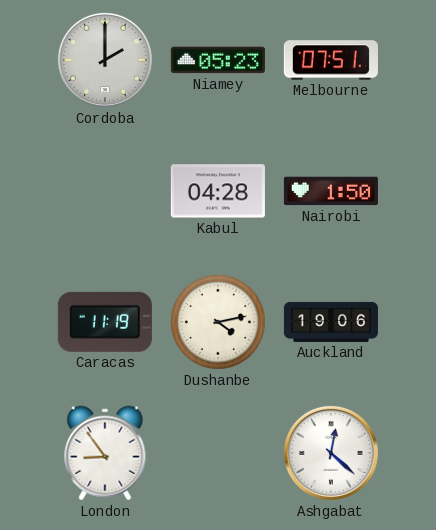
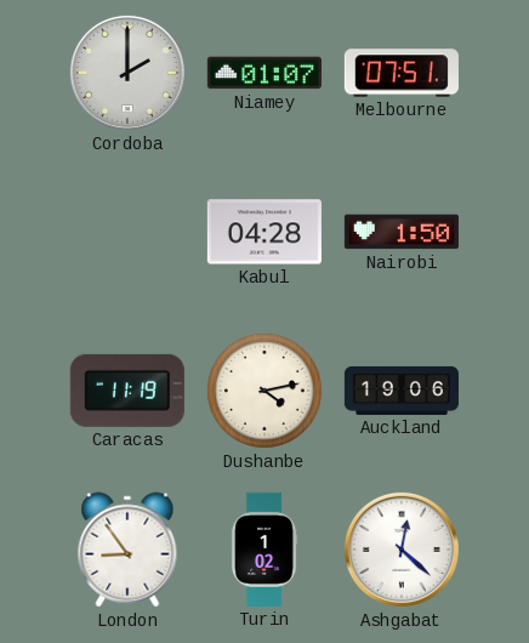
Niamey: 05:23 -> 01:07
Turin: none -> 1:02
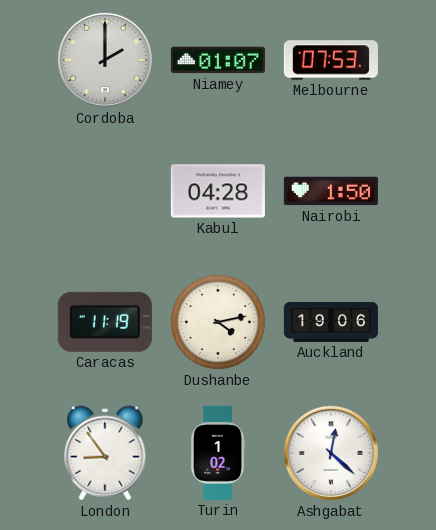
Melbourne: 07:51 -> 07:53
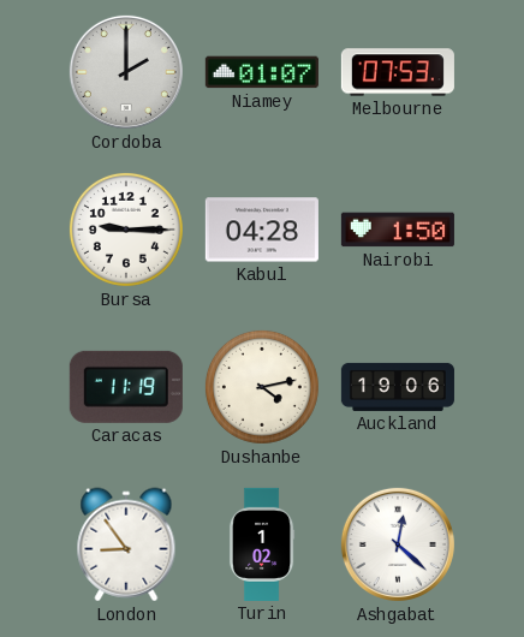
Bursa: none -> 9:15
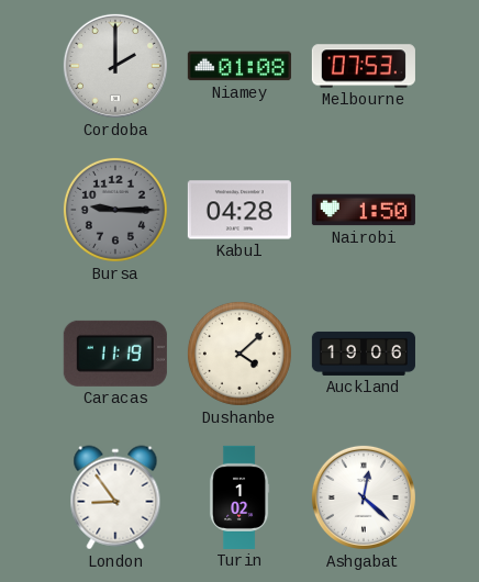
Niamey: 01:07 -> 01:08
Bursa dial: white -> grey
Dushanbe: 4:13 -> 4:08
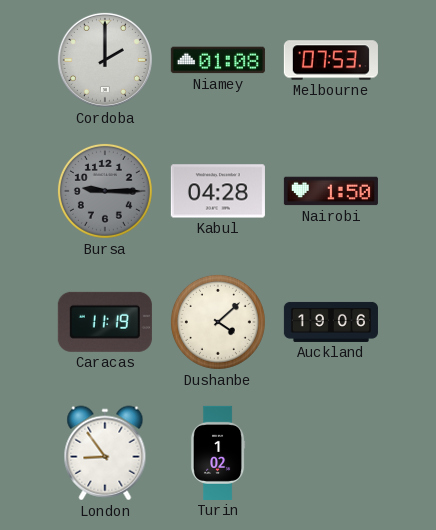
Ashgabat: 12:22 -> none
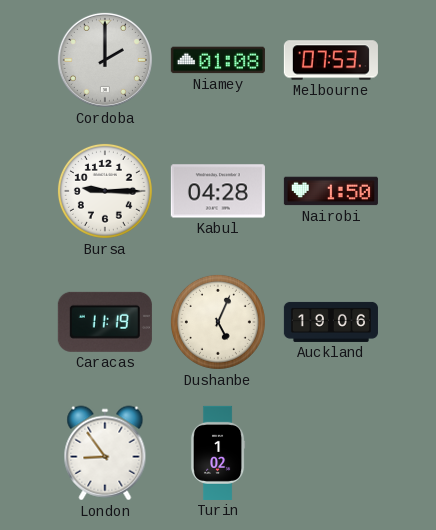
Bursa dial: grey -> white
Dushanbe: 4:08 -> 5:04
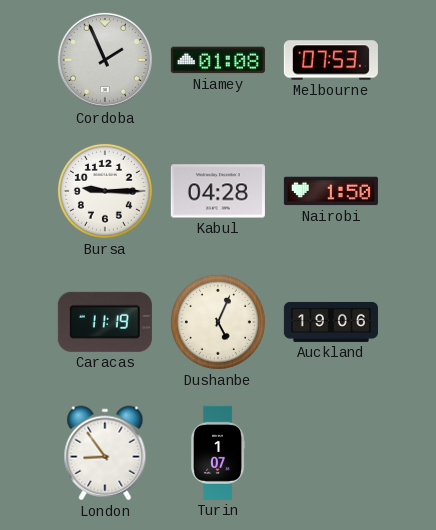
Cordoba: 2:00 -> 1:56
Turin: 1:02 -> 1:07
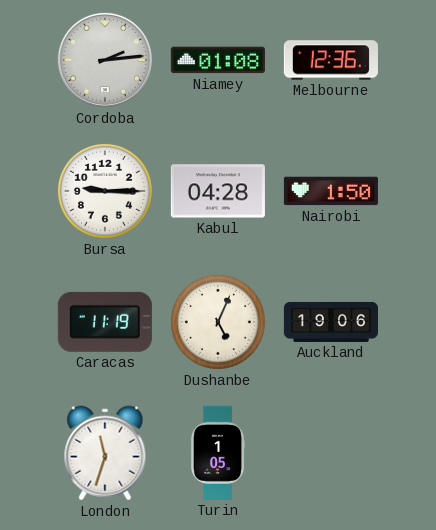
Cordoba: 1:56 -> 2:14
Melbourne: 07:53 -> 12:36
London: 8:54 -> 11:33
Turin: 1:07 -> 1:05
